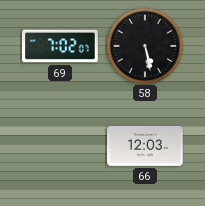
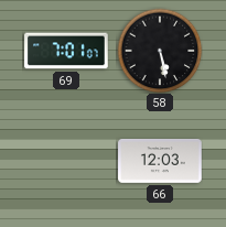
69: 7:02 -> 7:01
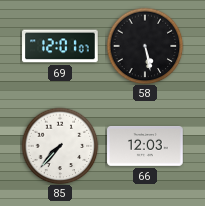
69: 7:01 -> 12:01
85: none -> 7:37
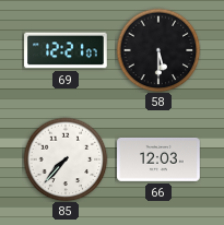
69: 12:01 -> 12:21
58: 5:28 -> 5:30
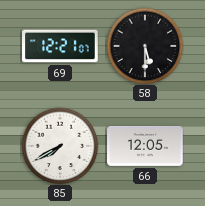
85: 7:37 -> 7:40
66: 12:03 -> 12:05
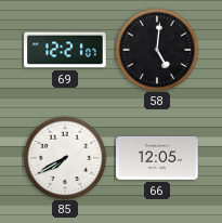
58: 5:30 -> 5:01
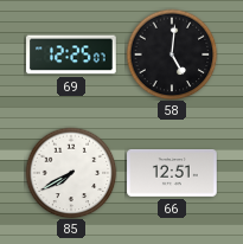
69: 12:21 -> 12:25
66: 12:05 -> 12:51
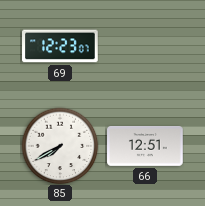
69: 12:25 -> 12:23
58: 5:01 -> none
